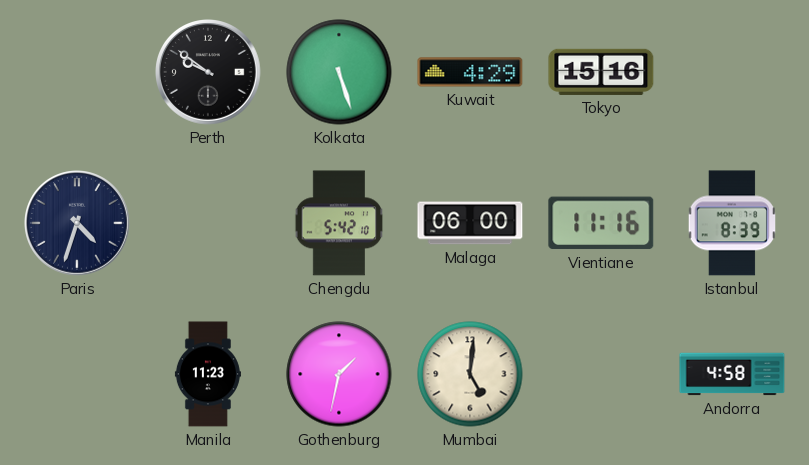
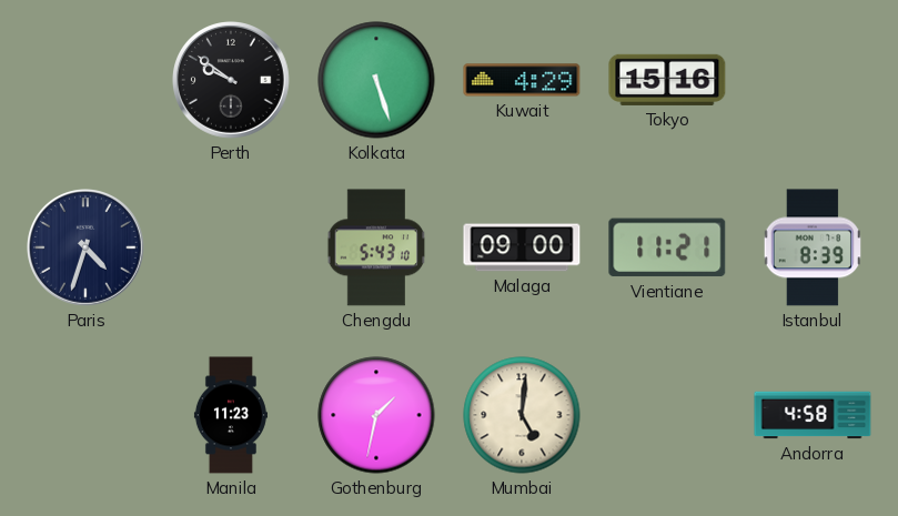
Chengdu: 5:42 -> 5:43
Malaga: 06:00 -> 09:00
Vientiane: 11:16 -> 11:21
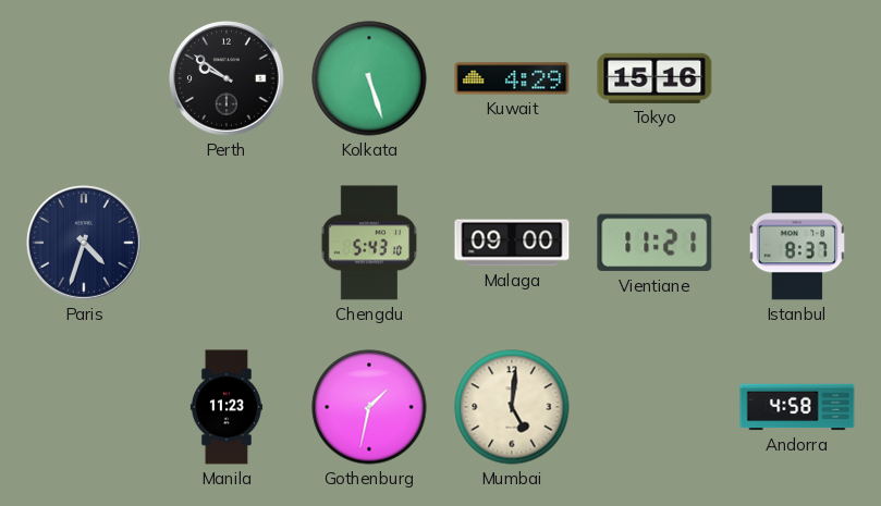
Istanbul: 8:39 -> 8:37
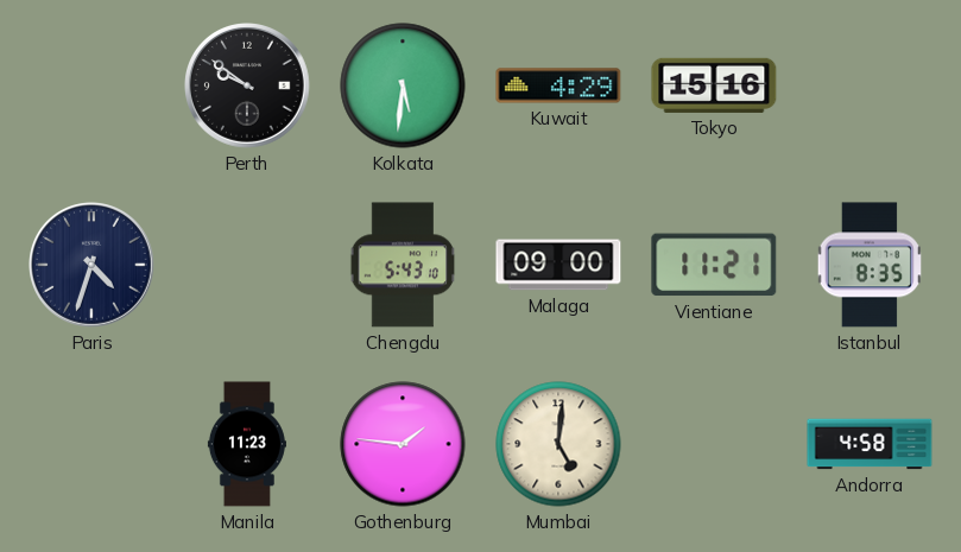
Kolkata: 5:27 -> 5:31
Istanbul: 8:37 -> 8:35
Gothenburg: 1:32 -> 1:46
